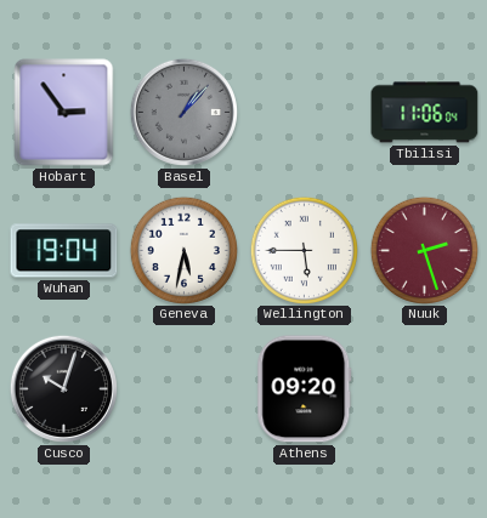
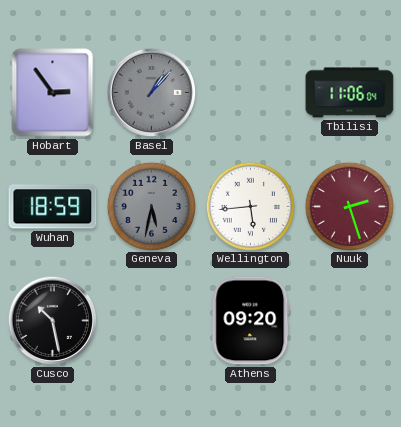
Wuhan: 19:04 -> 18:59
Geneva dial: white -> grey
Wellington: 5:45 -> 5:44
Cusco: 10:03 -> 10:28
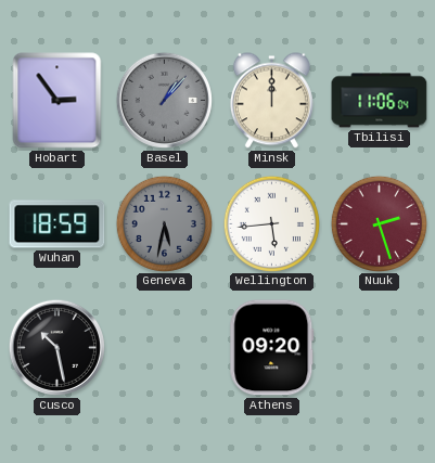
Minsk: none -> 12:00
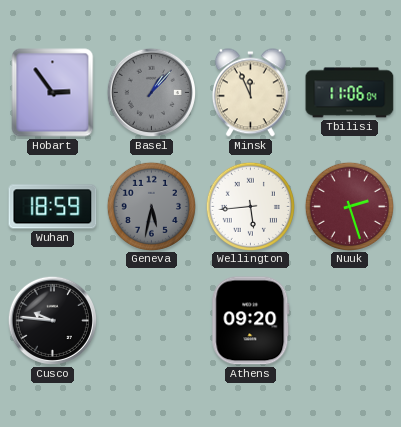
Minsk: 12:00 -> 11:56
Cusco: 10:28 -> 9:46
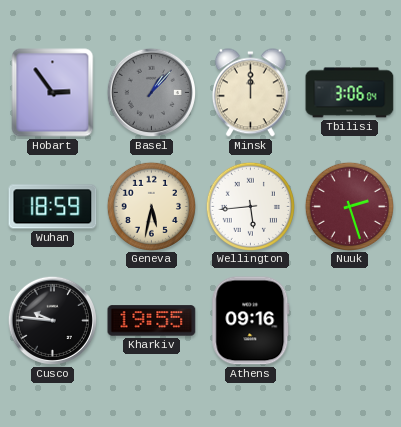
Minsk: 11:56 -> 12:00
Tbilisi: 11:06 -> 3:06
Geneva dial: grey -> cream
Kharkiv: none -> 19:55
Athens: 09:20 -> 09:16
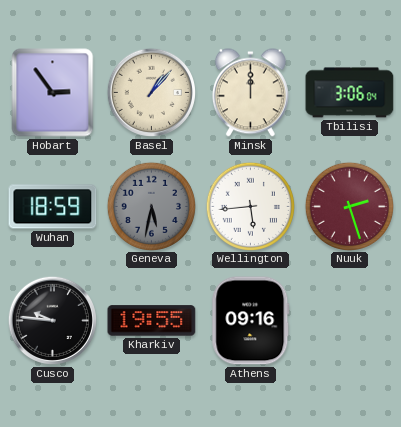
Basel dial: grey -> cream
Geneva dial: cream -> grey
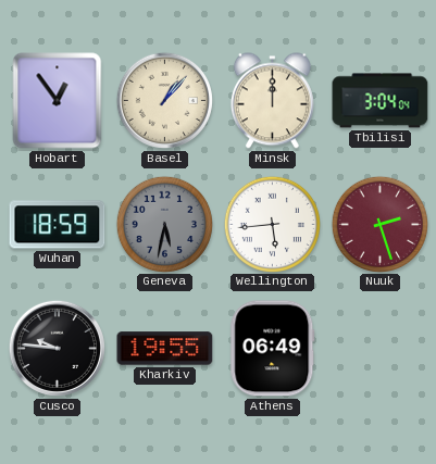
Hobart: 2:54 -> 12:54
Tbilisi: 3:06 -> 3:04
Athens: 09:16 -> 06:49
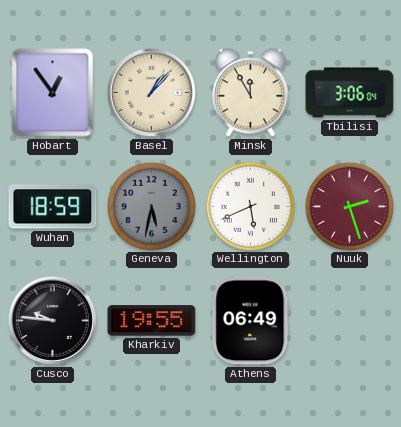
Minsk: 12:00 -> 11:55
Tbilisi: 3:04 -> 3:06
Wellington: 5:44 -> 5:41
